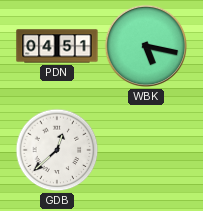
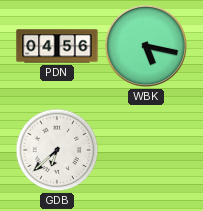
PDN: 04:51 -> 04:56
GDB: 12:38 -> 6:38
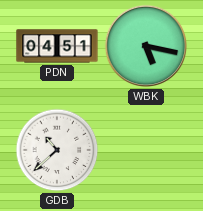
PDN: 04:56 -> 04:51
GDB: 6:38 -> 10:38
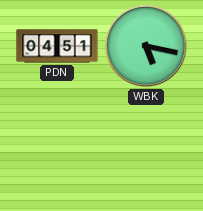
GDB: 10:38 -> none
